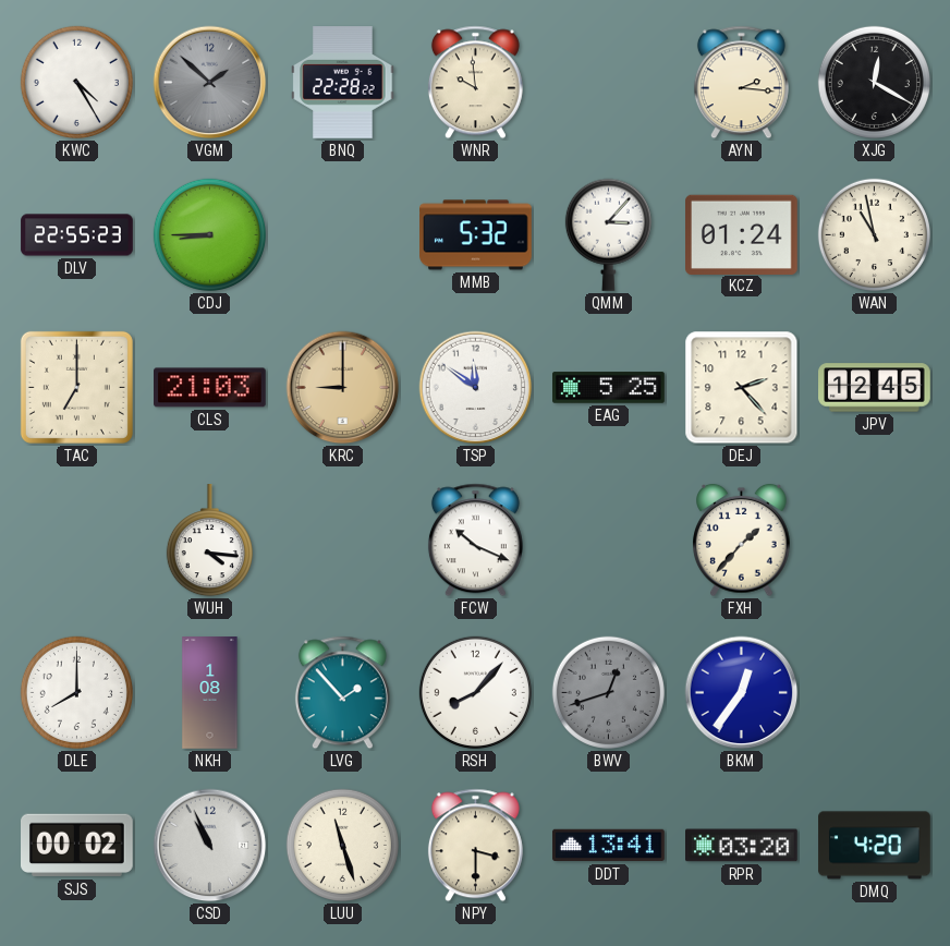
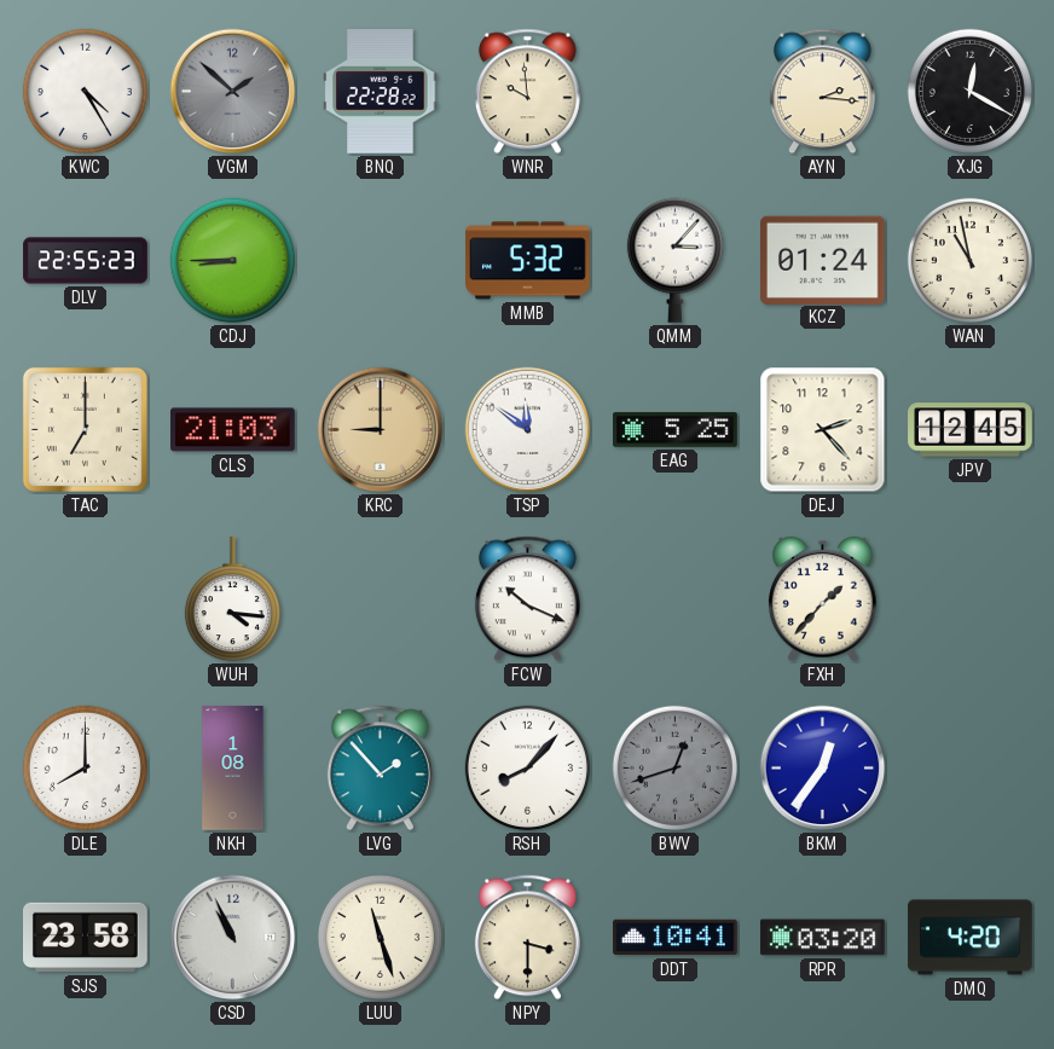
SJS: 00:02 -> 23:58
DDT: 13:41 -> 10:41
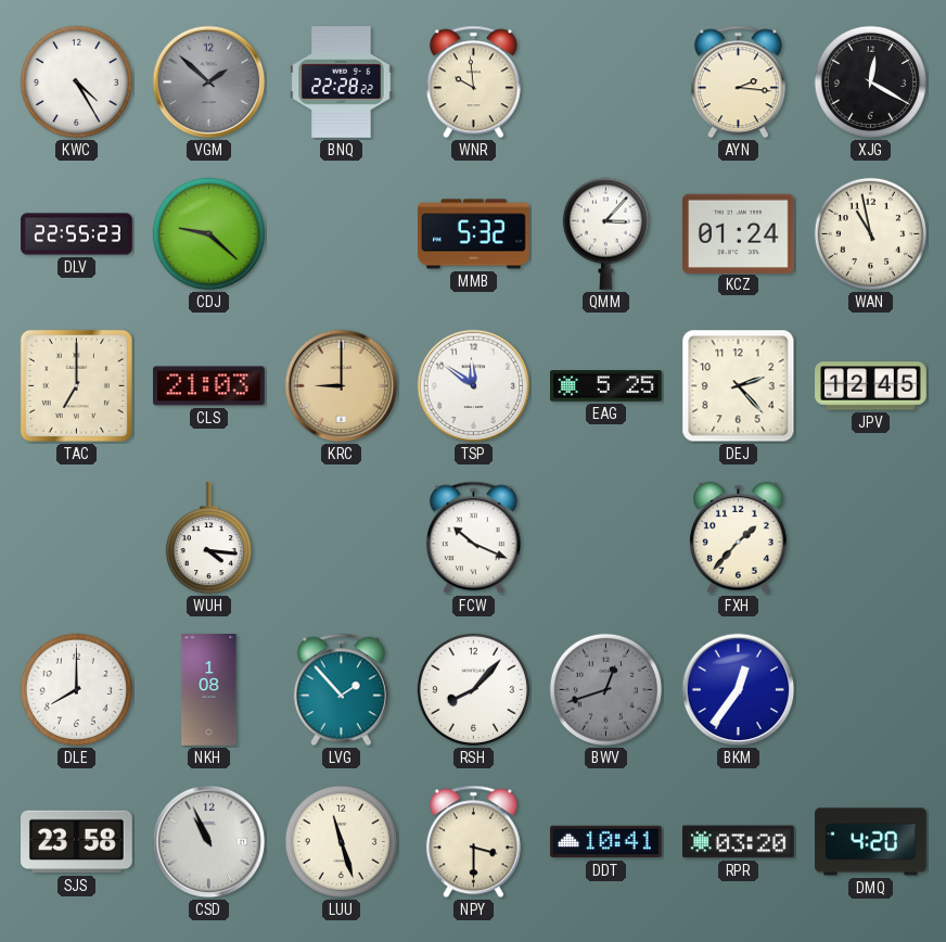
CDJ: 8:45 -> 9:22
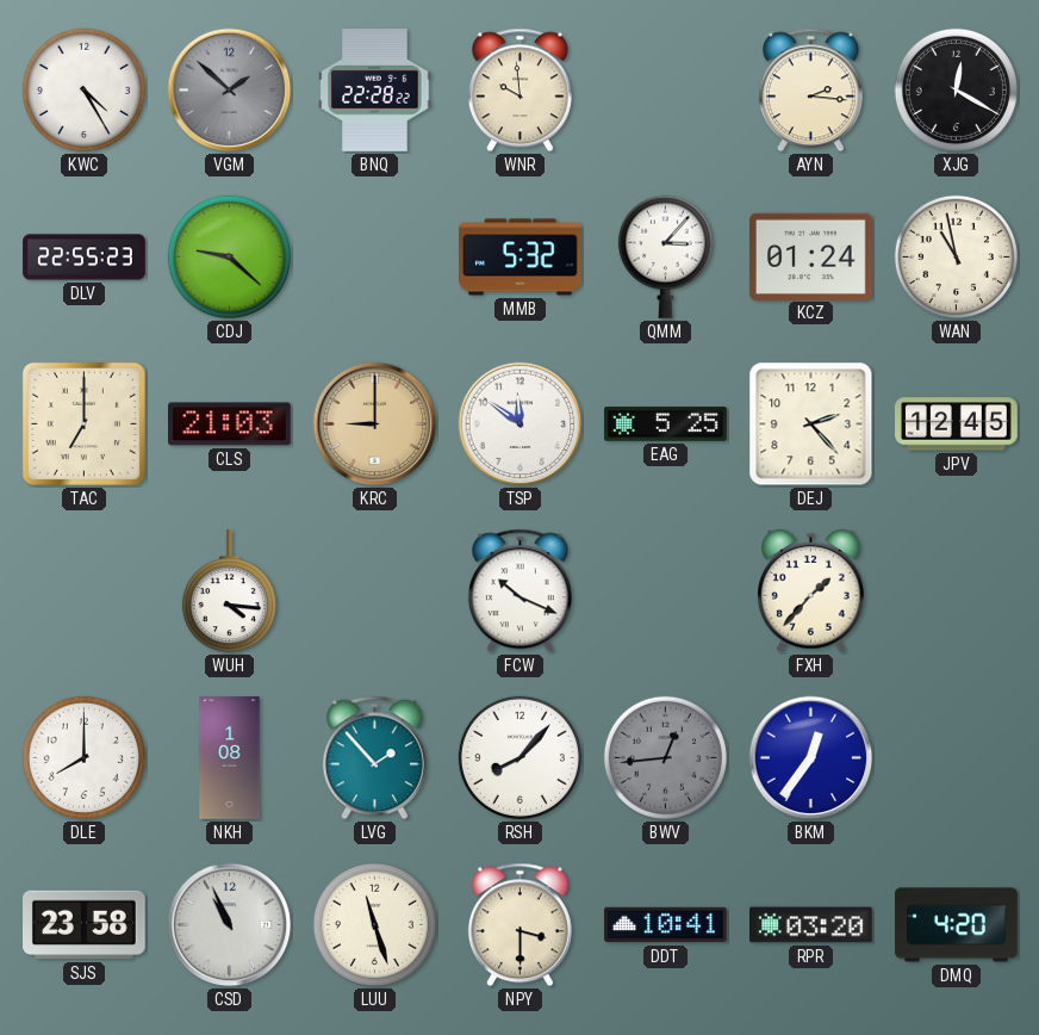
BWV: 12:42 -> 12:44
